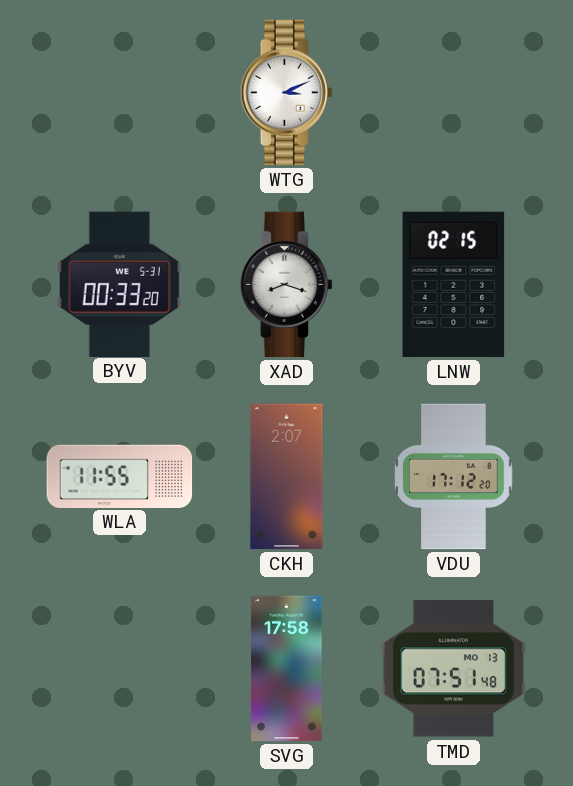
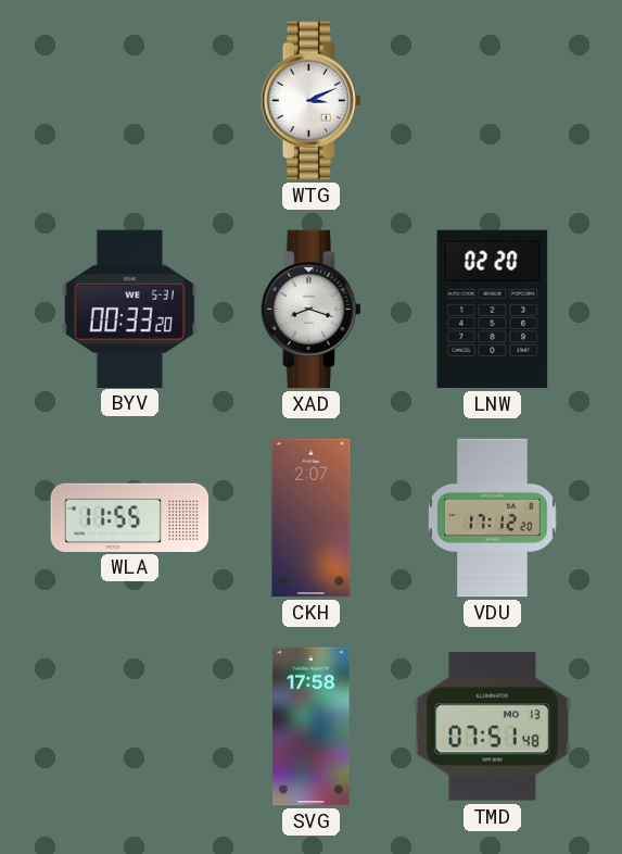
LNW: 02:15 -> 02:20
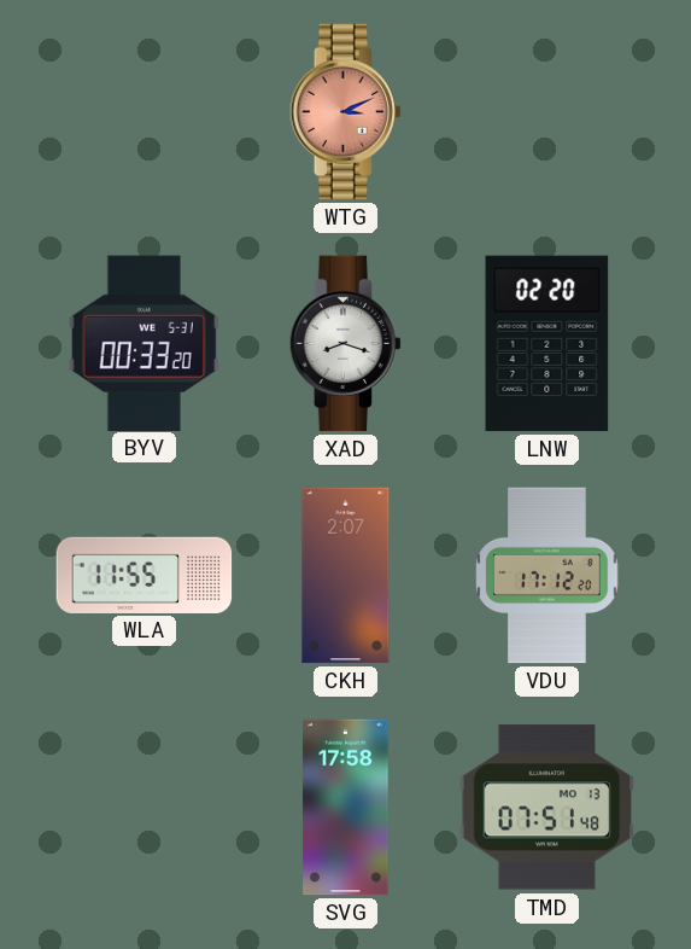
WTG dial: white -> salmon
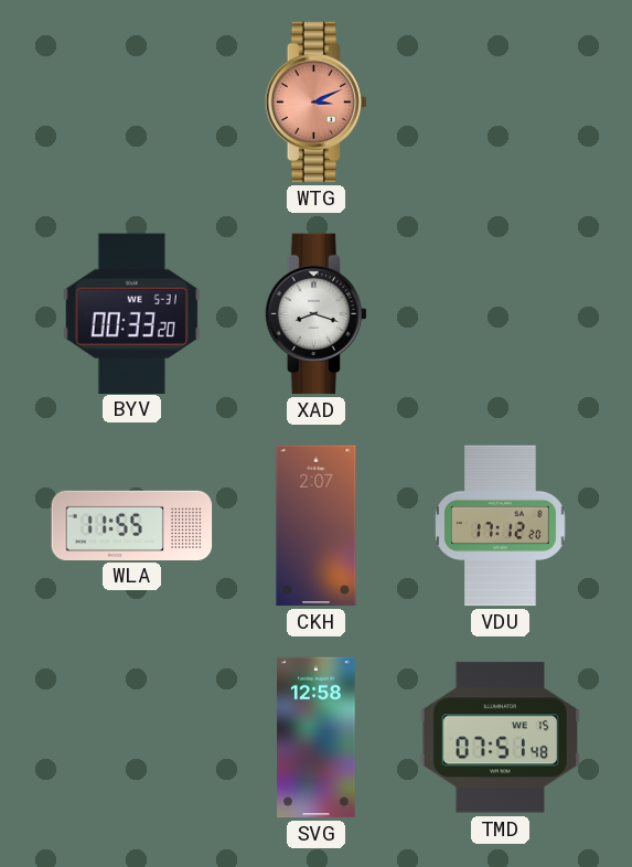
LNW: 02:20 -> none
SVG: 17:58 -> 12:58
TMD date: MO 13 -> WE 15
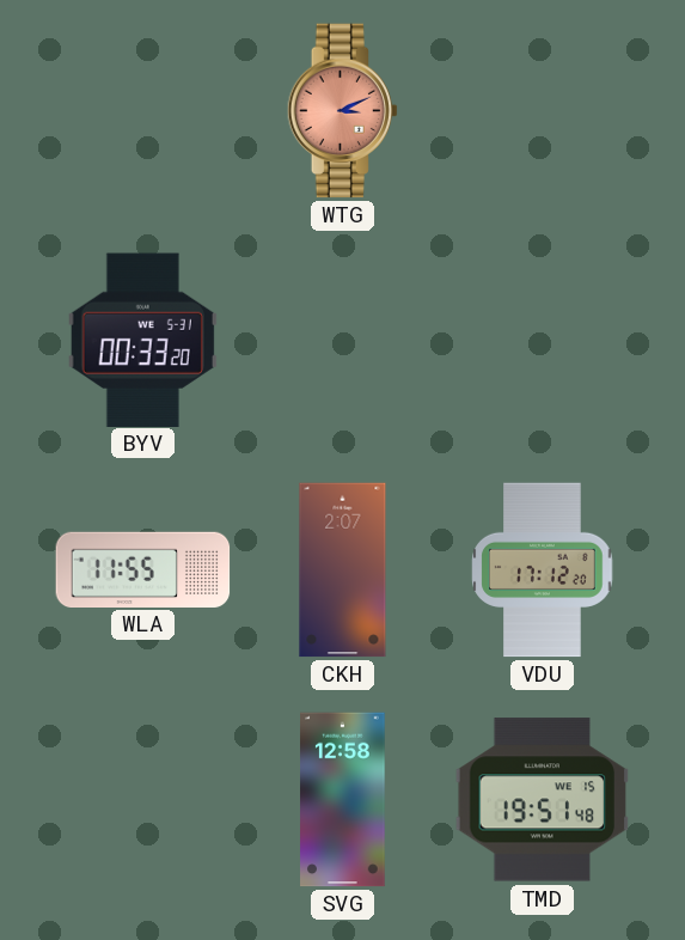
XAD: 8:18 -> none
TMD: 07:51 -> 19:51
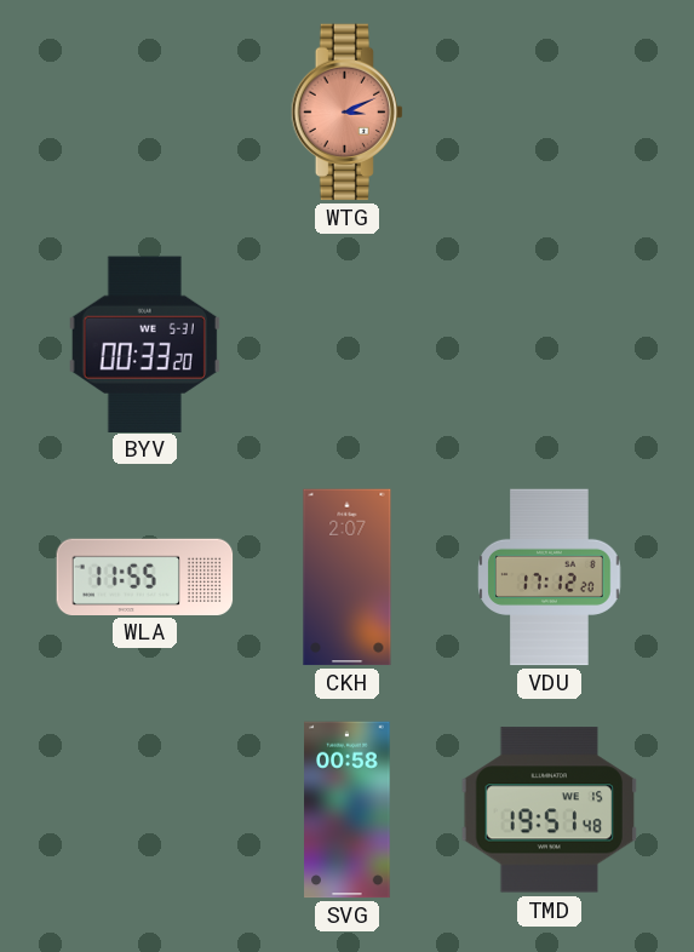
SVG: 12:58 -> 00:58
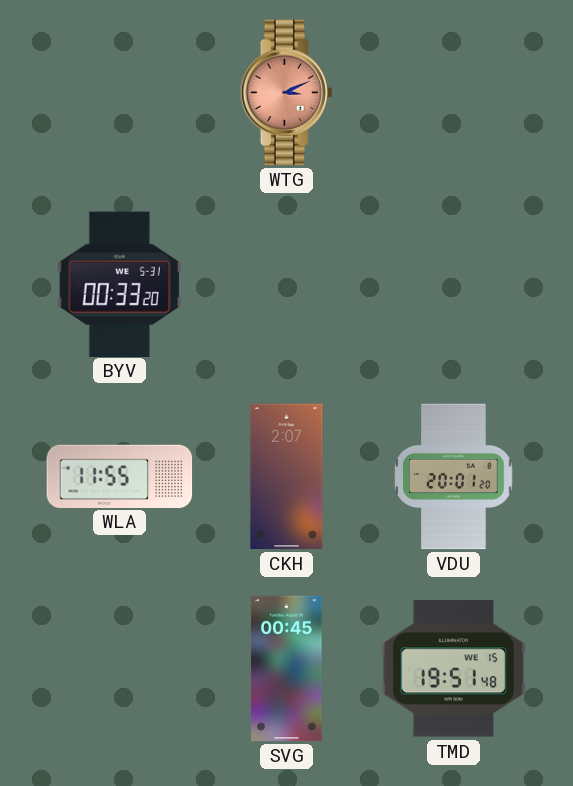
VDU: 17:12 -> 20:01
SVG: 00:58 -> 00:45
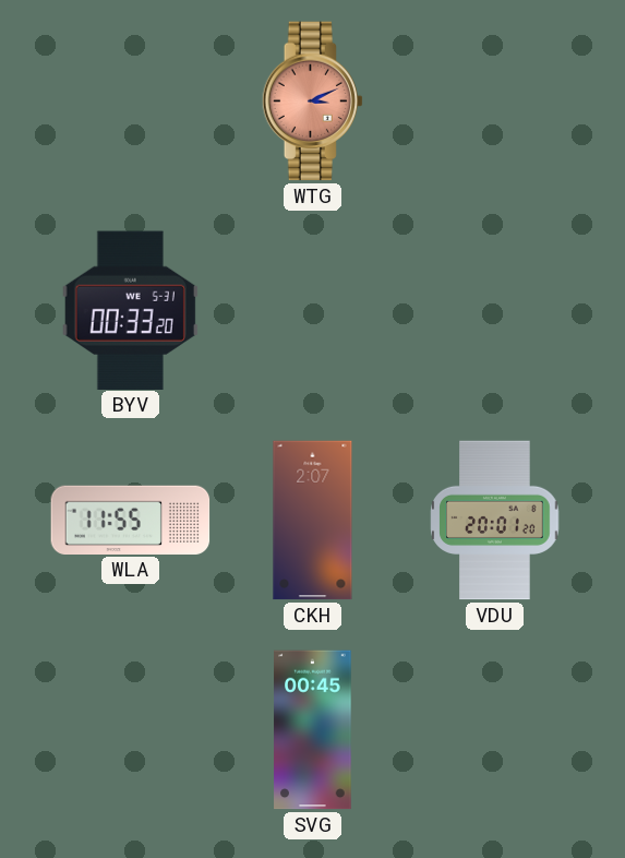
TMD: 19:51 -> none
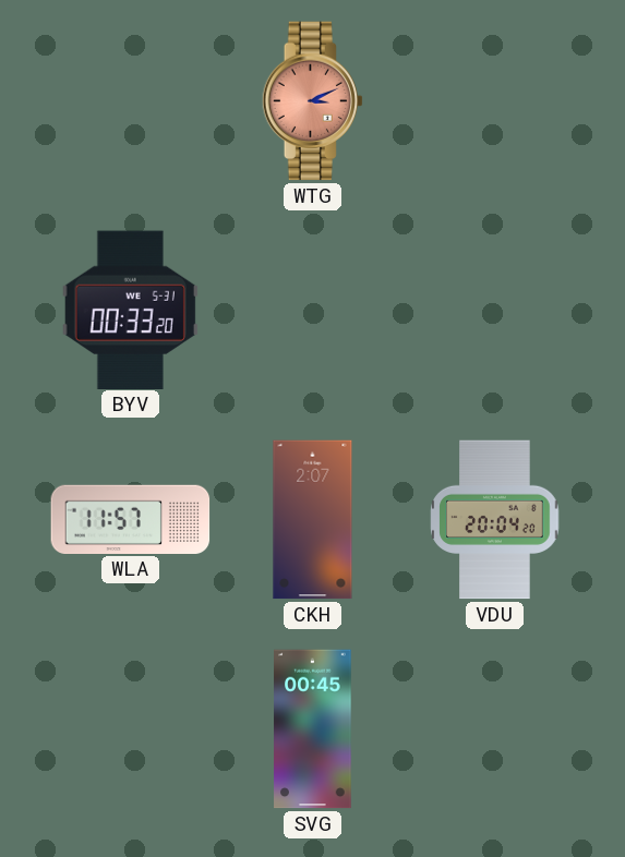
WLA: 11:55 -> 11:57
VDU: 20:01 -> 20:04
